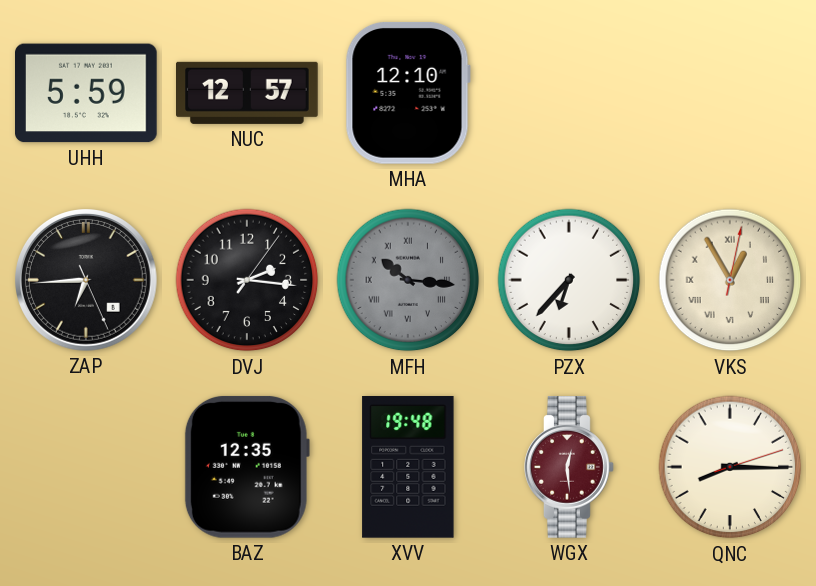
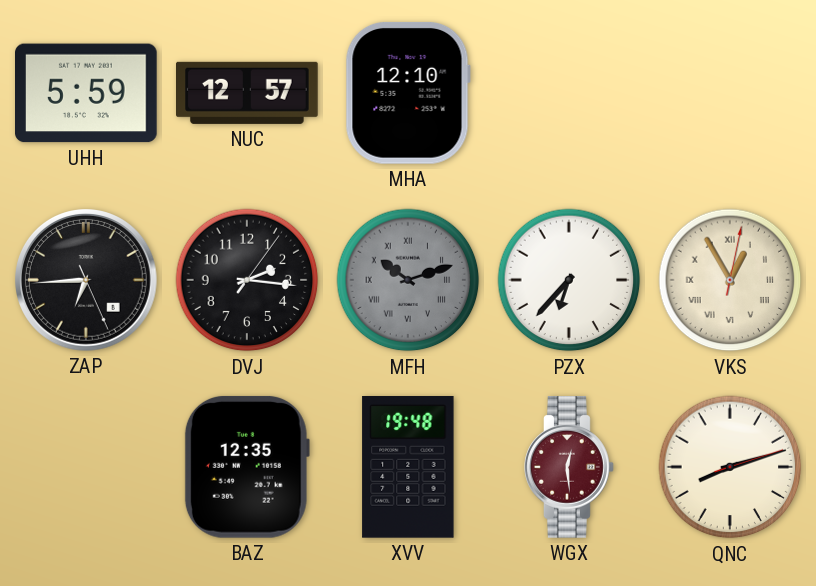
MFH: 10:16 -> 10:12
QNC: 8:15 -> 8:12
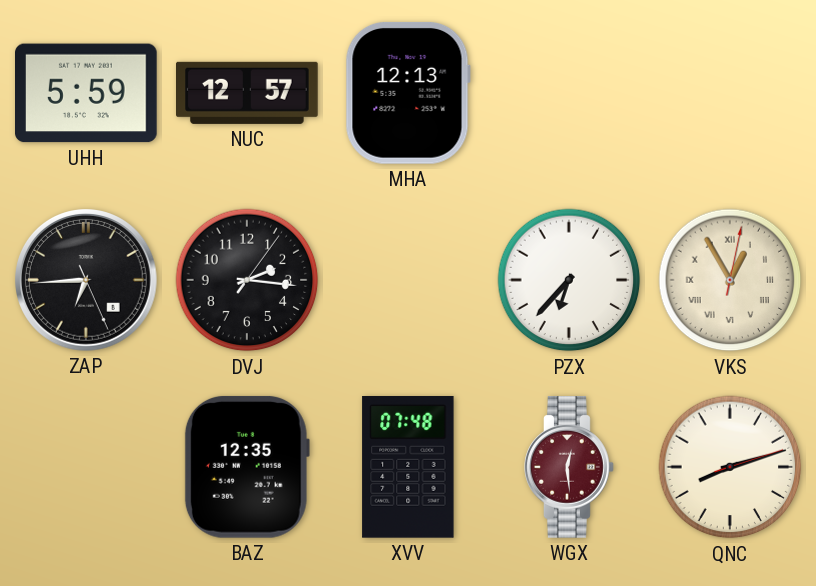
MHA: 12:10 -> 12:13
MFH: 10:12 -> none
XVV: 19:48 -> 07:48
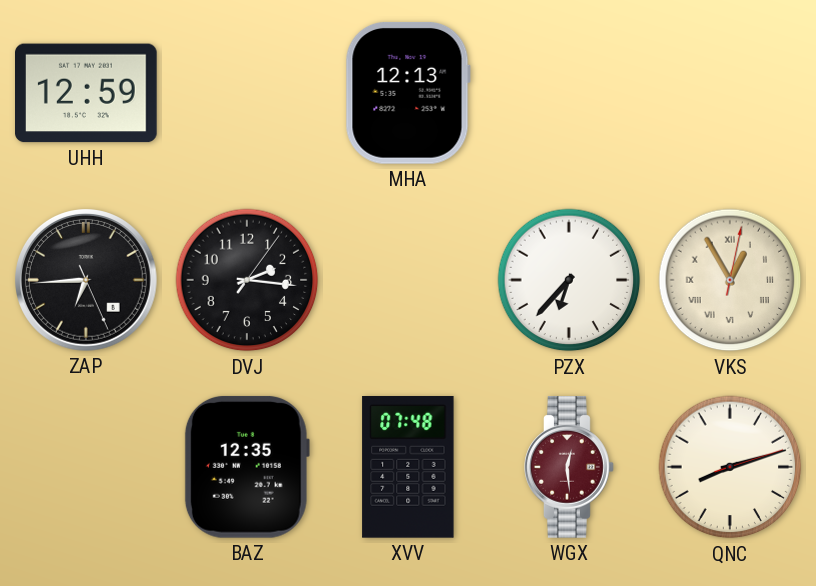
UHH: 5:59 -> 12:59
NUC: 12:57 -> none
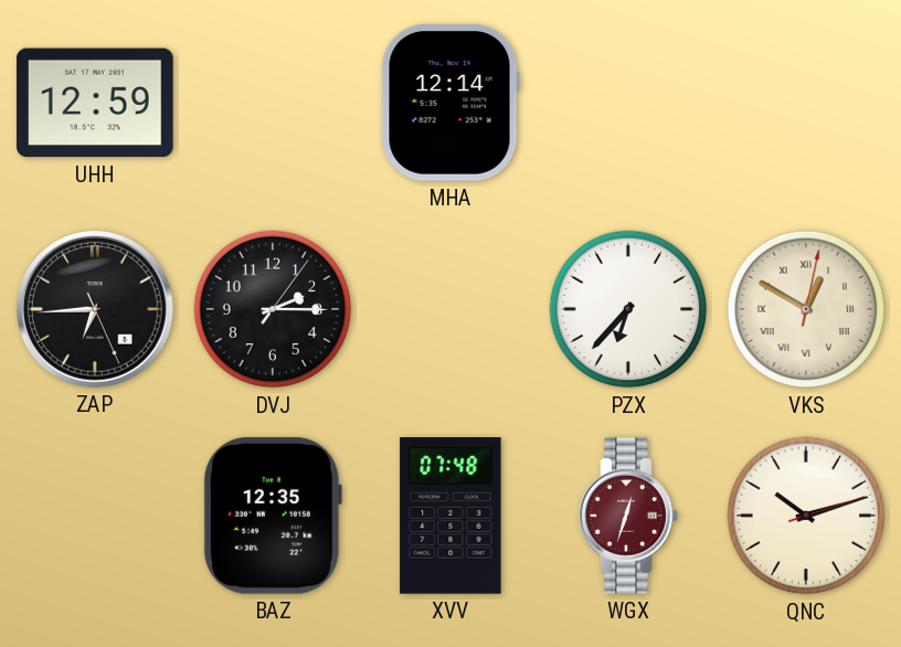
MHA: 12:13 -> 12:14
DVJ: 2:16 -> 2:15
VKS: 12:55 -> 12:50
WGX: 12:29 -> 12:33
QNC: 8:12 -> 10:12
